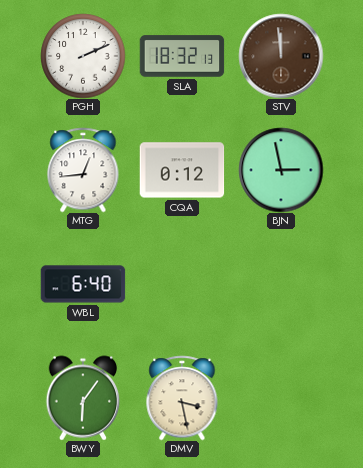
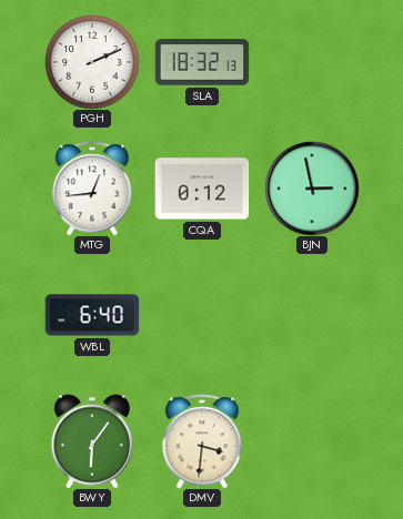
STV: 11:59 -> none
DMV: 3:28 -> 3:31
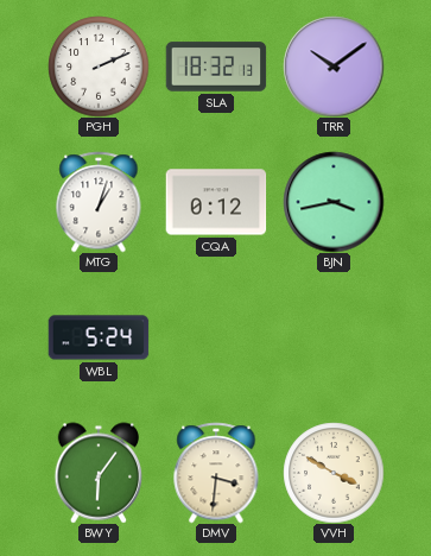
TRR: none -> 10:09
MTG: 12:44 -> 1:03
BJN: 2:58 -> 3:43
WBL: 6:40 -> 5:24
VVH: none -> 3:50
